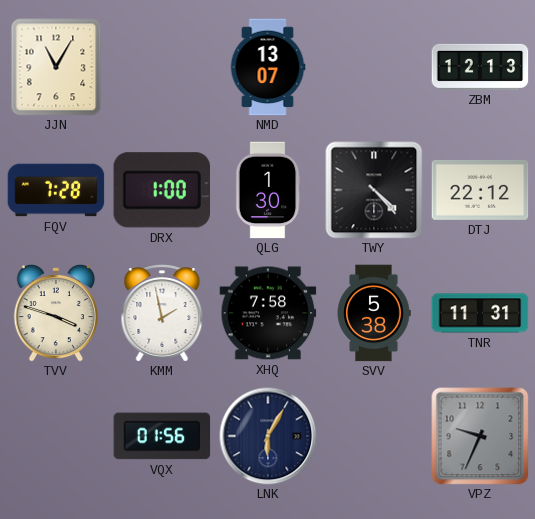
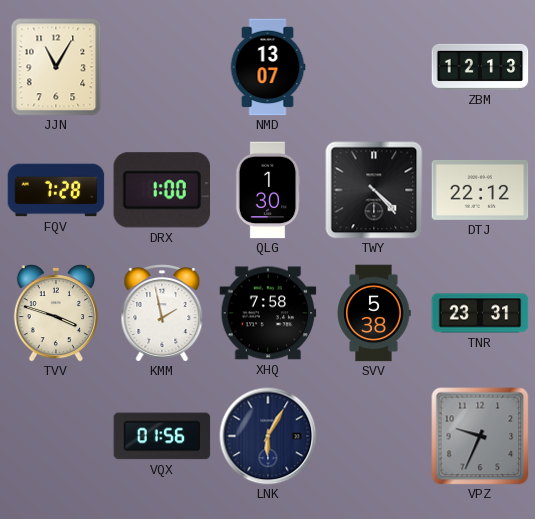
TNR: 11:31 -> 23:31
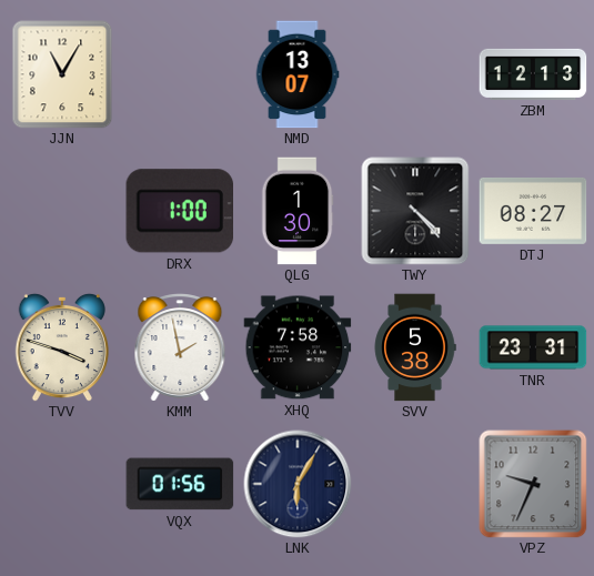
FQV: 7:28 -> none
DTJ: 22:12 -> 08:27
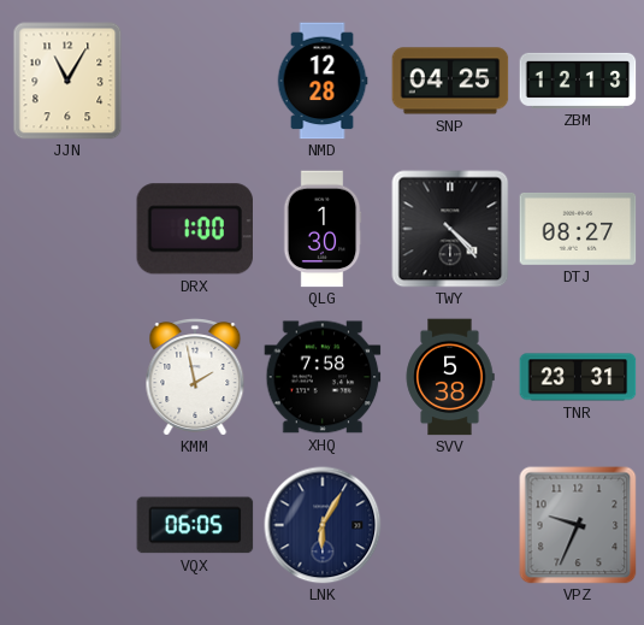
NMD: 13:07 -> 12:28
SNP: none -> 04:25
TVV: 3:48 -> none
VQX: 01:56 -> 06:05
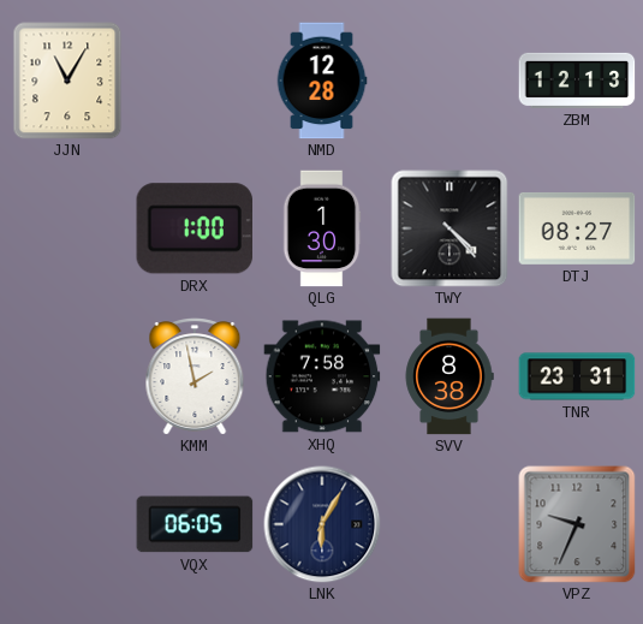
SNP: 04:25 -> none
SVV: 5:38 -> 8:38
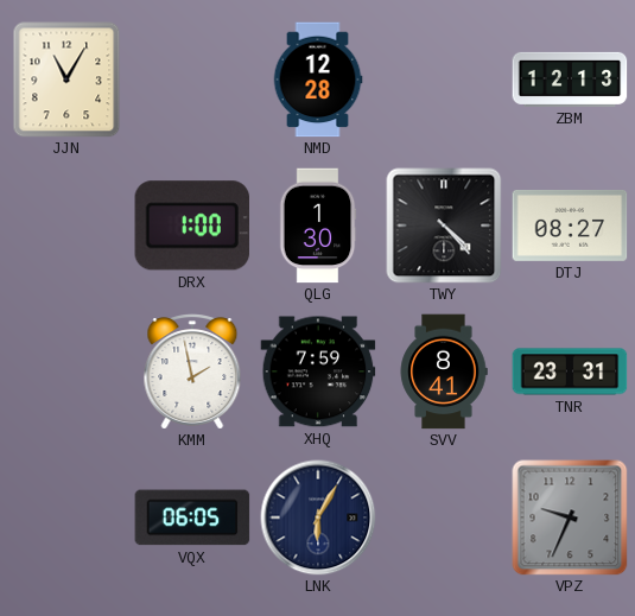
XHQ: 7:58 -> 7:59
SVV: 8:38 -> 8:41
